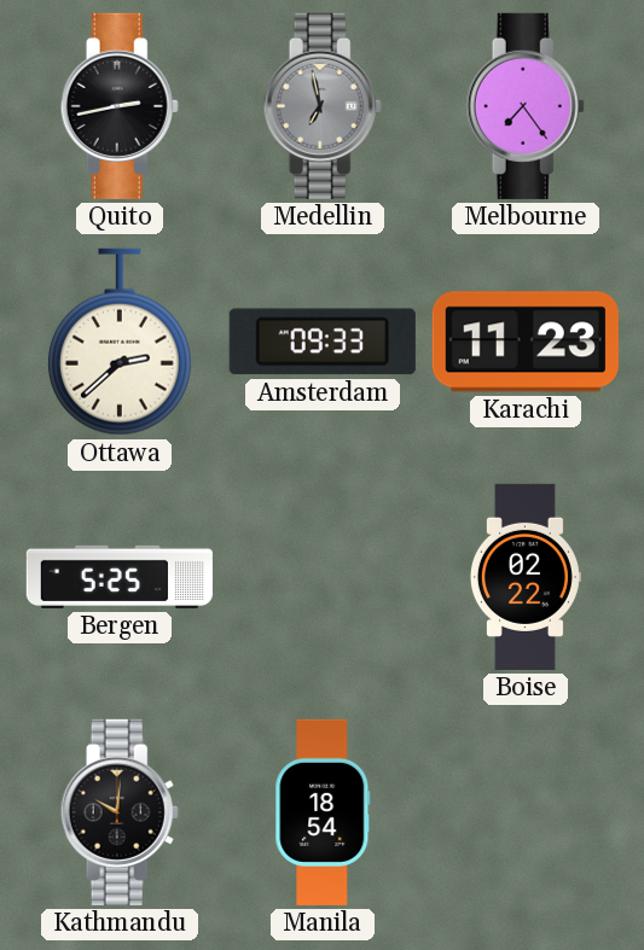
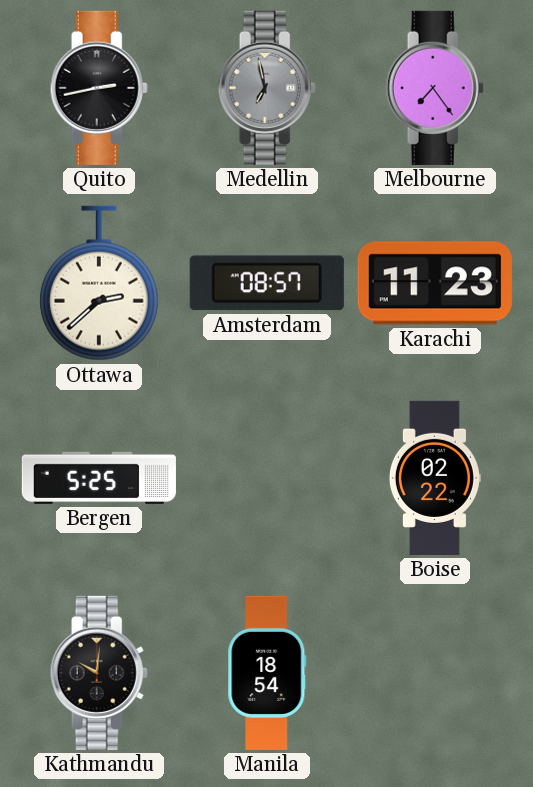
Amsterdam: 09:33 -> 08:57
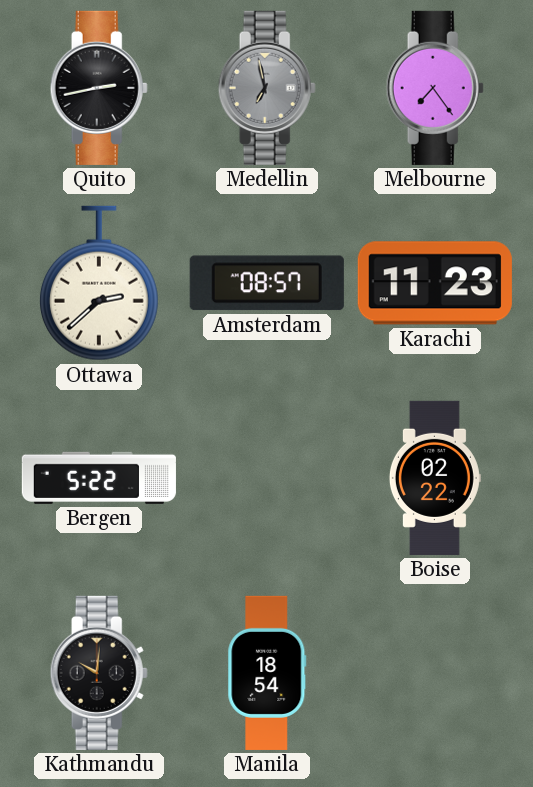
Bergen: 5:25 -> 5:22
